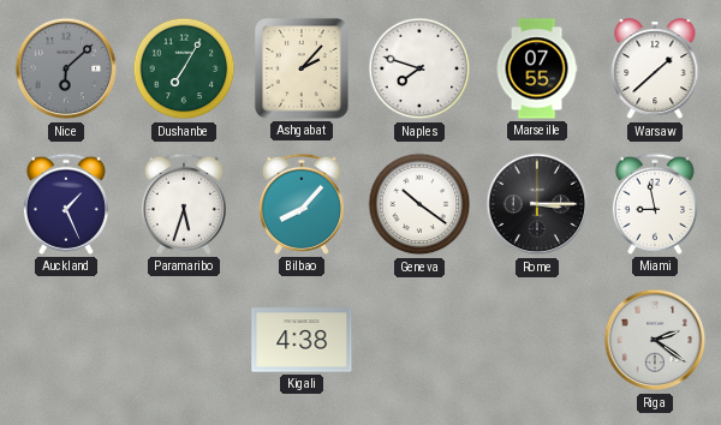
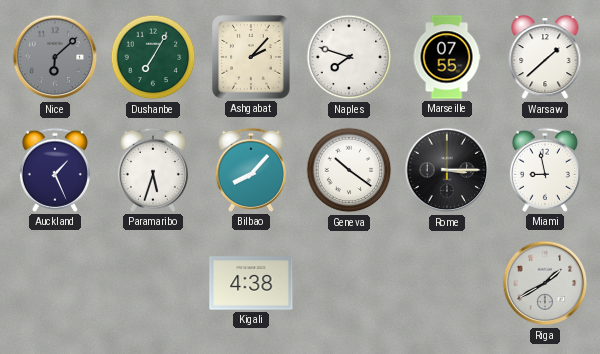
Riga: 2:21 -> 1:40
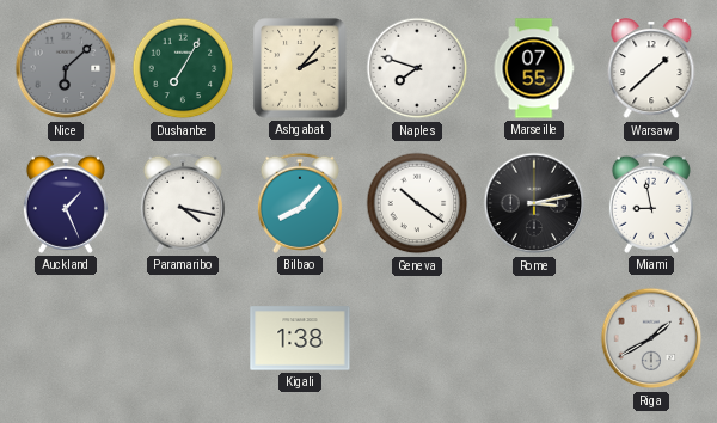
Paramaribo: 5:33 -> 4:17
Rome: 3:15 -> 3:13
Kigali: 4:38 -> 1:38
